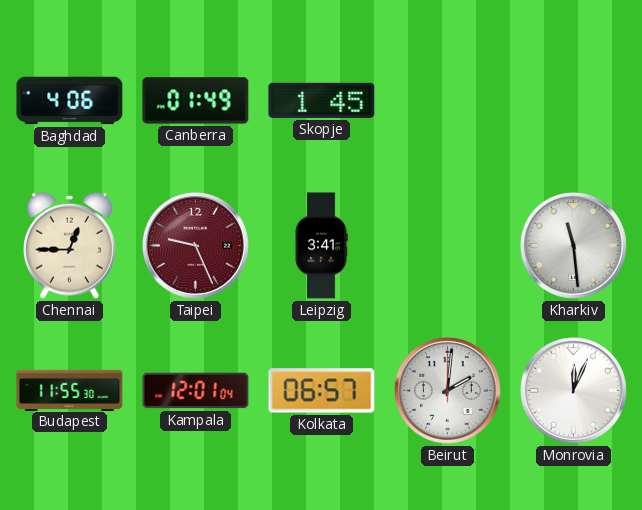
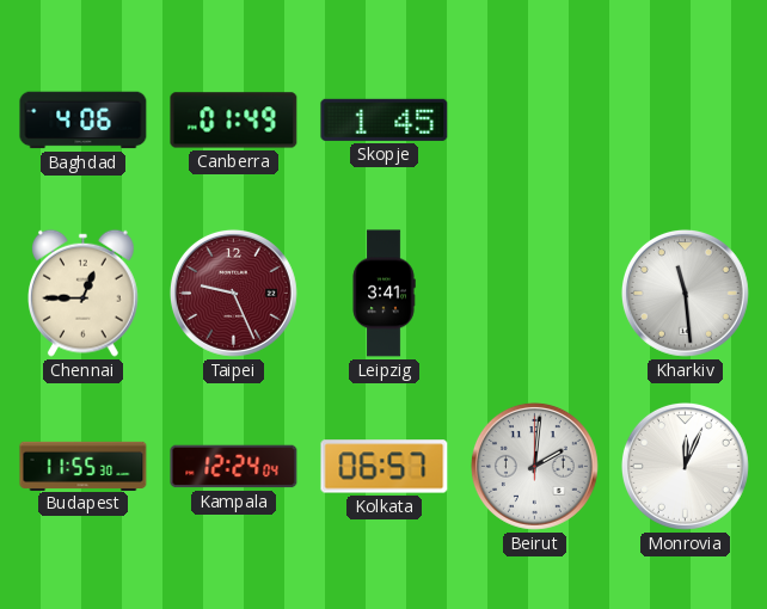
Kampala: 12:01 -> 12:24
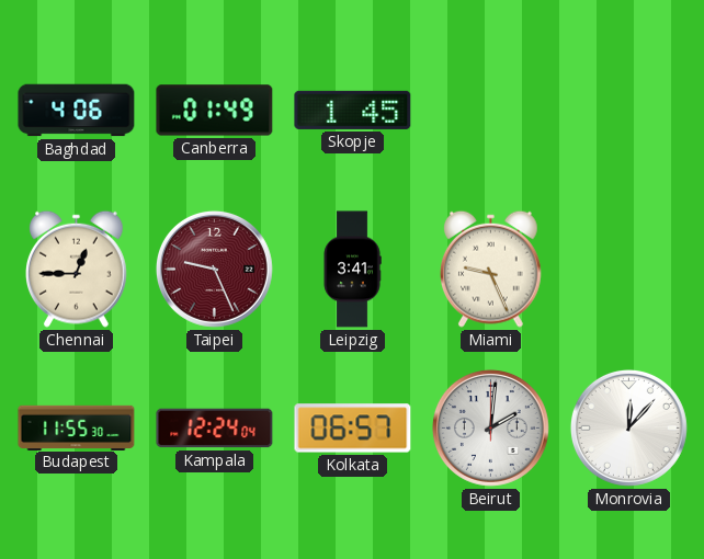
Miami: none -> 9:26
Kharkiv: 11:29 -> none
Monrovia: 12:04 -> 12:07
